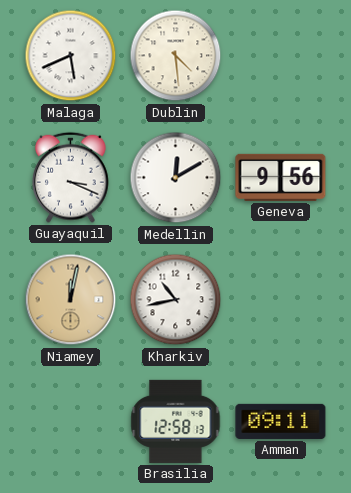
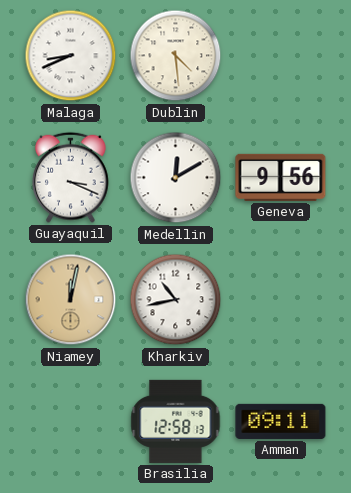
Malaga: 5:41 -> 8:41
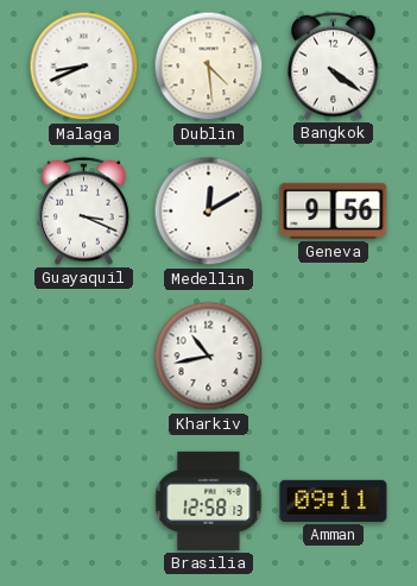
Bangkok: none -> 4:21
Niamey: 12:02 -> none
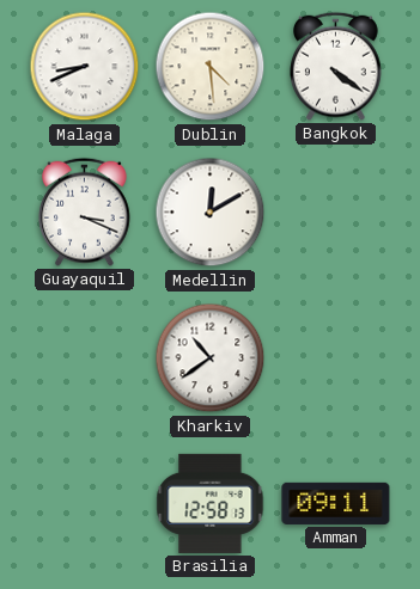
Geneva: 9:56 -> none
Kharkiv: 10:43 -> 10:39
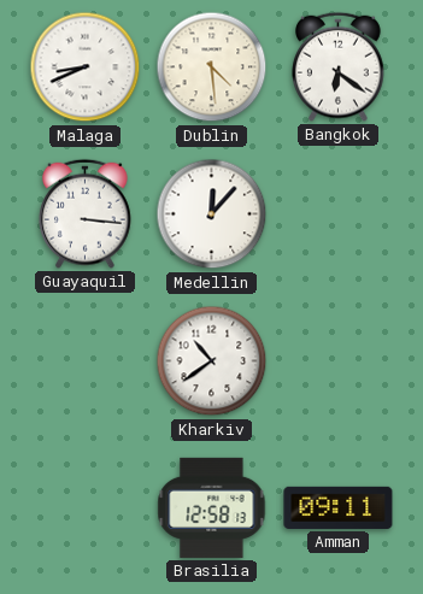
Bangkok: 4:21 -> 6:21
Guayaquil: 3:19 -> 3:16
Medellin: 12:10 -> 12:07
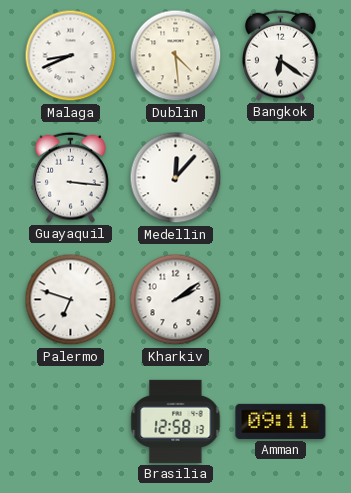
Palermo: none -> 6:48
Kharkiv: 10:39 -> 2:09
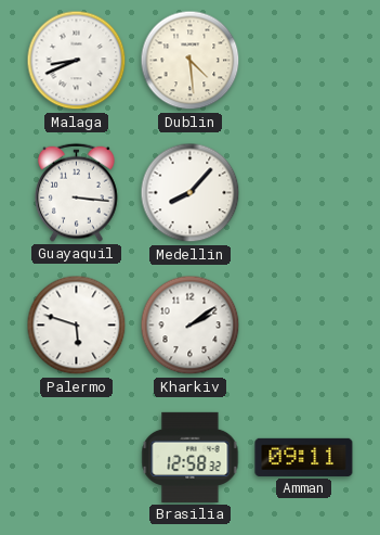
Bangkok: 6:21 -> none
Medellin: 12:07 -> 8:07
Palermo: 6:48 -> 5:48
Brasilia: 12:58:13 -> 12:58:32
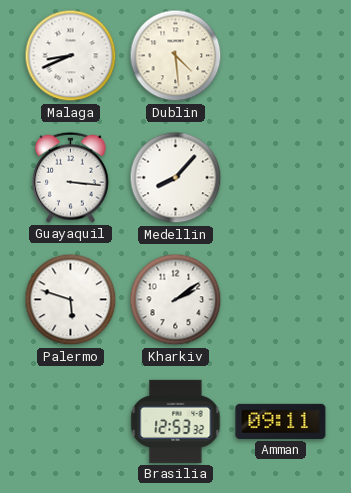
Brasilia: 12:58 -> 12:53
